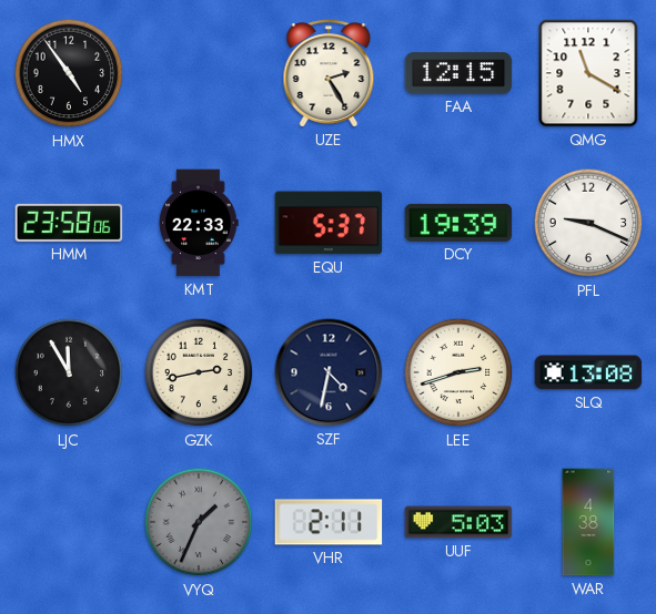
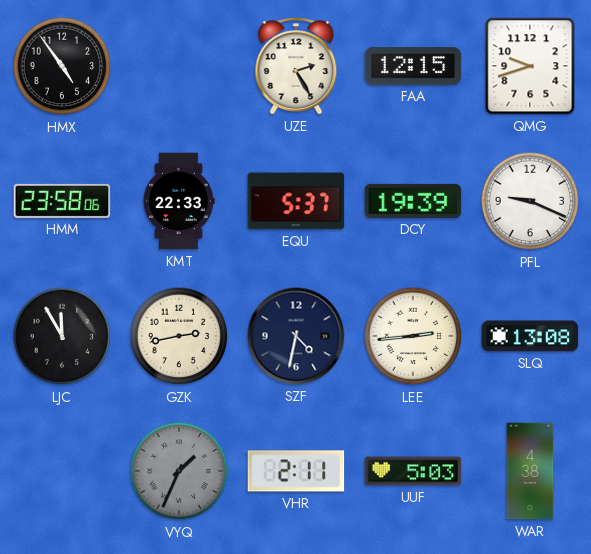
QMG: 11:20 -> 9:42
LEE: 2:42 -> 2:44
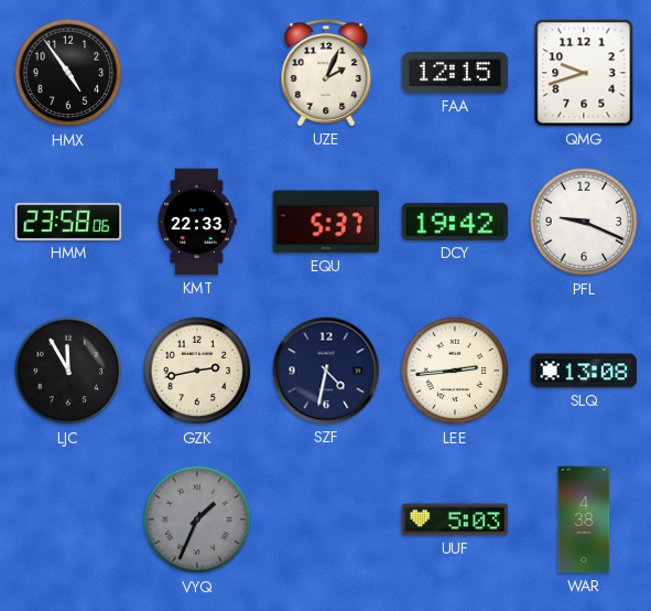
UZE: 2:25 -> 2:04
DCY: 19:39 -> 19:42
VHR: 2:11 -> none
